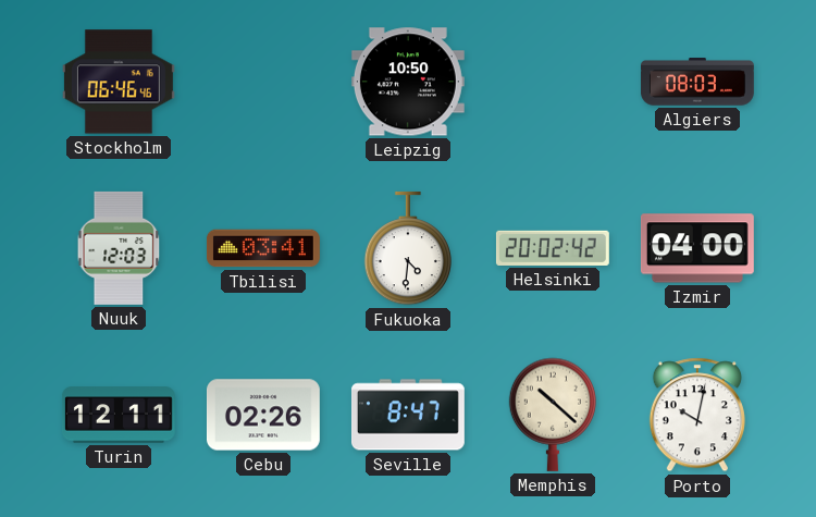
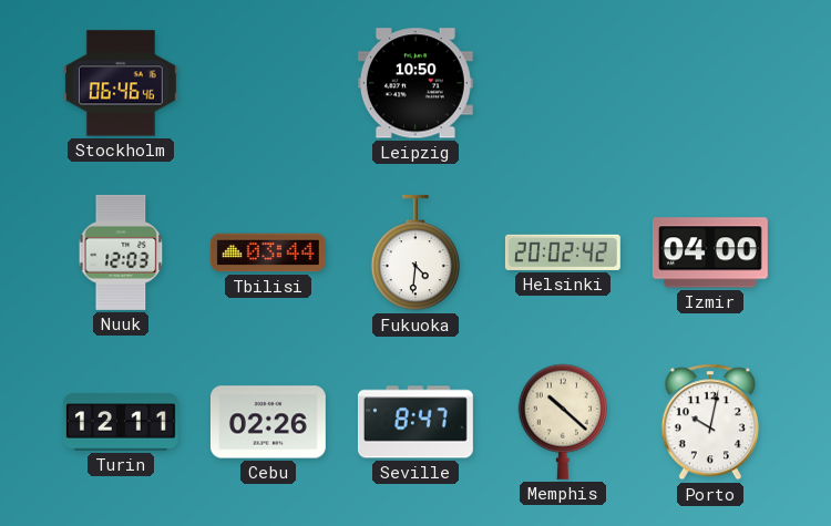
Algiers: 08:03 -> none
Tbilisi: 03:41 -> 03:44
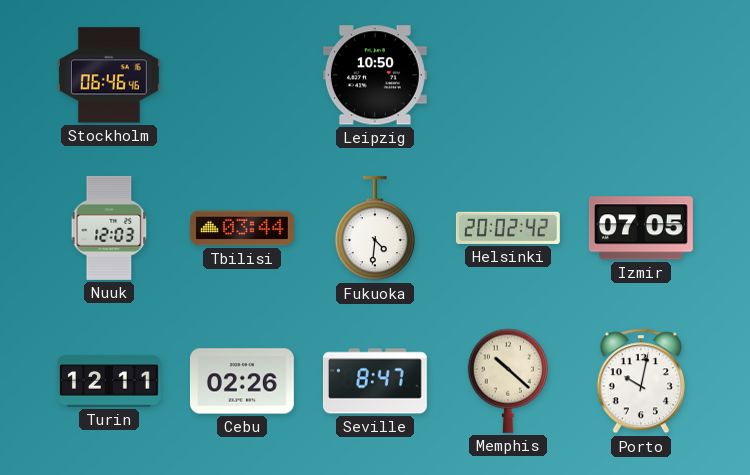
Izmir: 04:00 -> 07:05
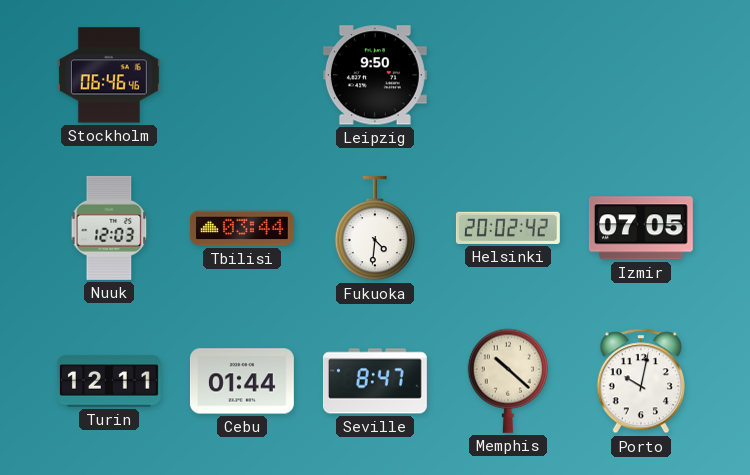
Leipzig: 10:50 -> 9:50
Cebu: 02:26 -> 01:44
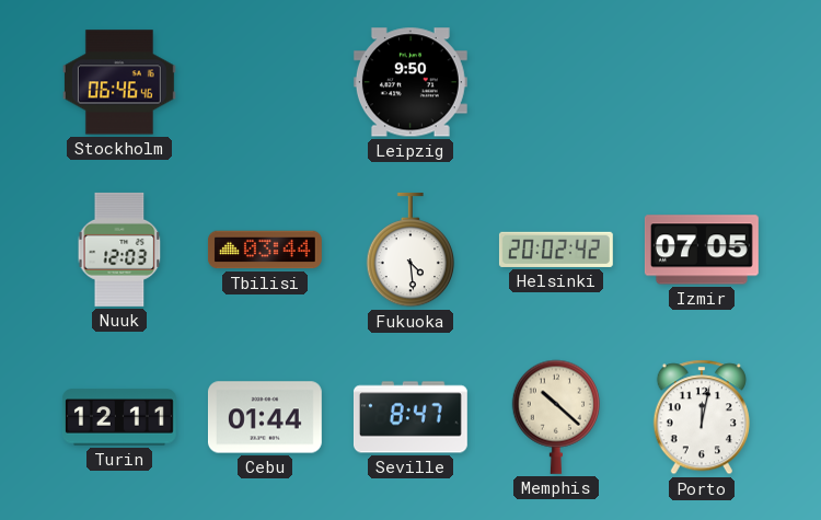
Fukuoka: 4:31 -> 4:29
Porto: 10:02 -> 12:02
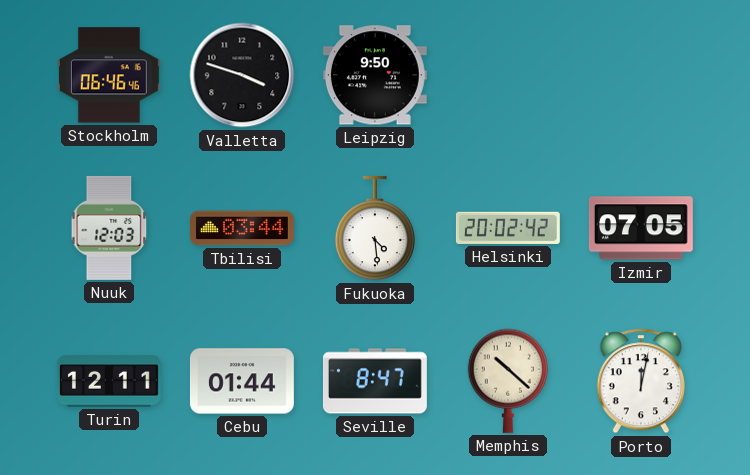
Valletta: none -> 3:48
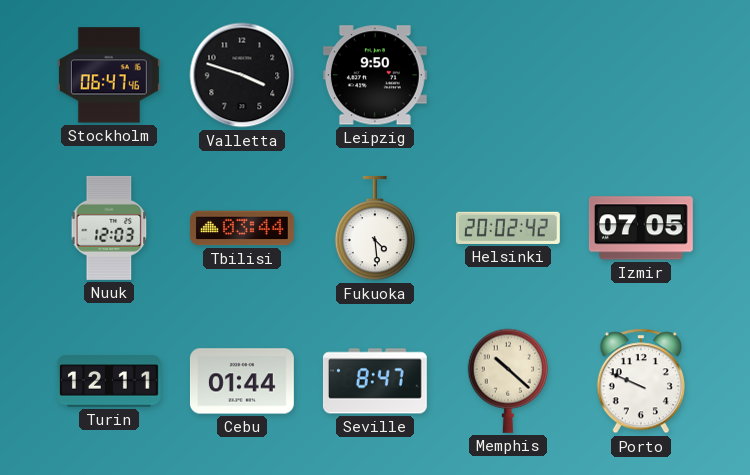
Stockholm: 06:46 -> 06:47
Porto: 12:02 -> 9:49
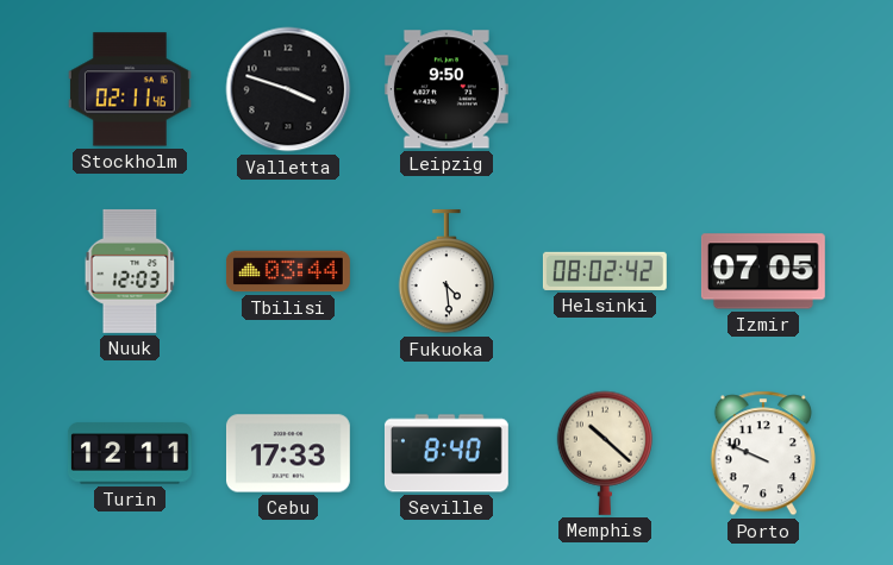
Stockholm: 06:47 -> 02:11
Helsinki: 20:02 -> 08:02
Cebu: 01:44 -> 17:33
Seville: 8:47 -> 8:40
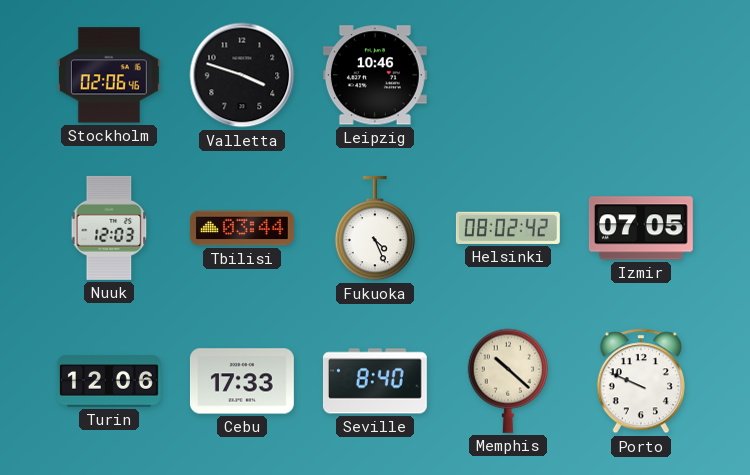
Stockholm: 02:11 -> 02:06
Leipzig: 9:50 -> 10:46
Fukuoka: 4:29 -> 4:26
Turin: 12:11 -> 12:06
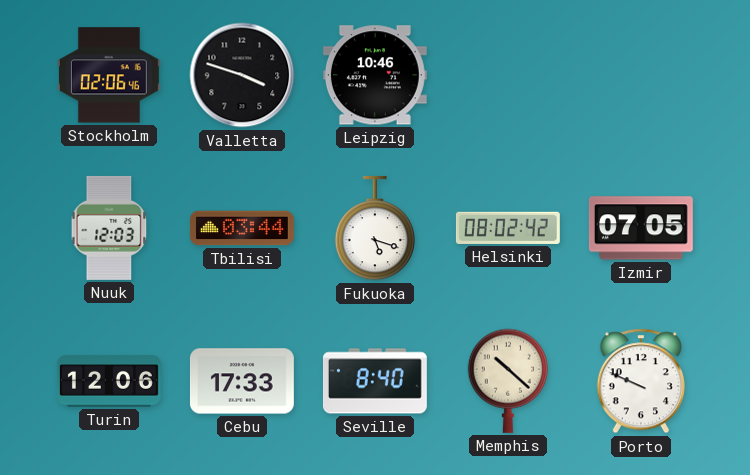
Fukuoka: 4:26 -> 5:18
